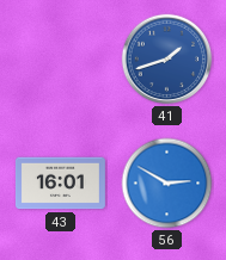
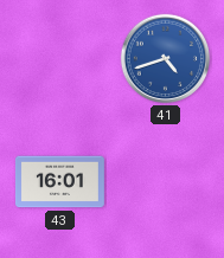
41: 1:42 -> 4:42
56: 2:50 -> none
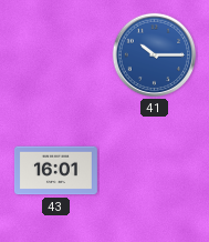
41: 4:42 -> 10:15
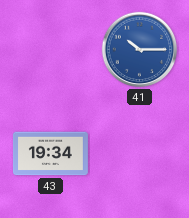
43: 16:01 -> 19:34
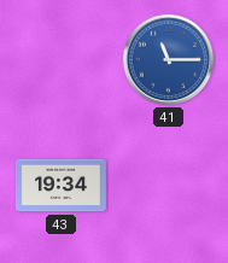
41: 10:15 -> 11:15
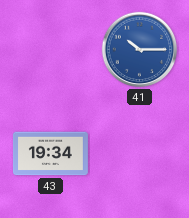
41: 11:15 -> 10:15
